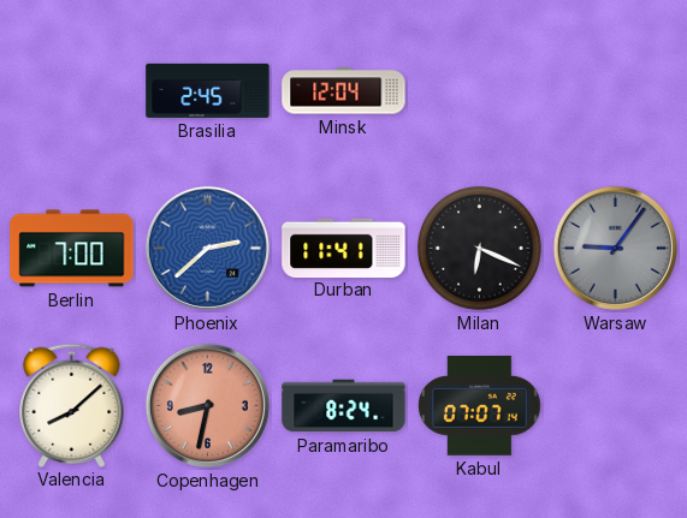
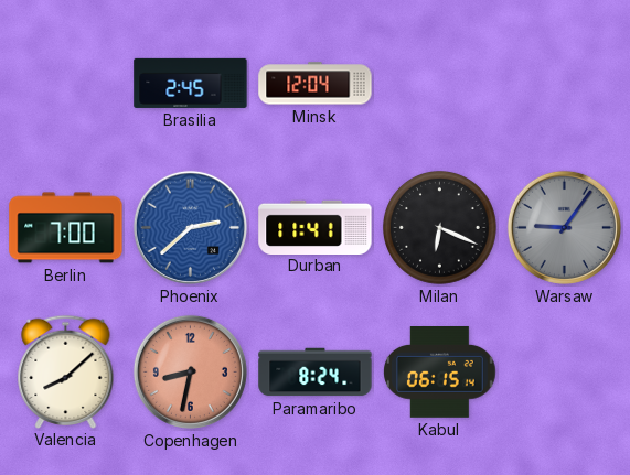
Kabul: 07:07 -> 06:15
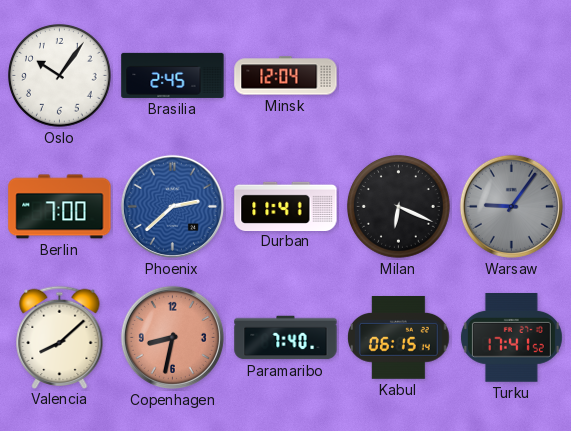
Oslo: none -> 10:06
Paramaribo: 8:24 -> 7:40
Turku: none -> 17:41
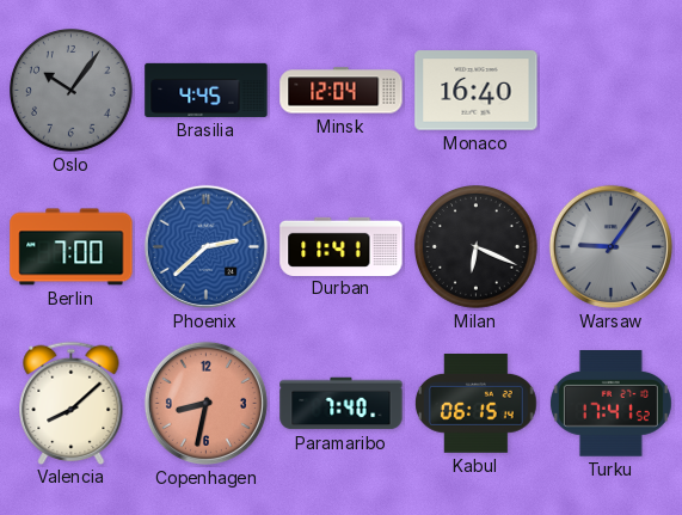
Oslo dial: white -> grey
Brasilia: 2:45 -> 4:45
Monaco: none -> 16:40
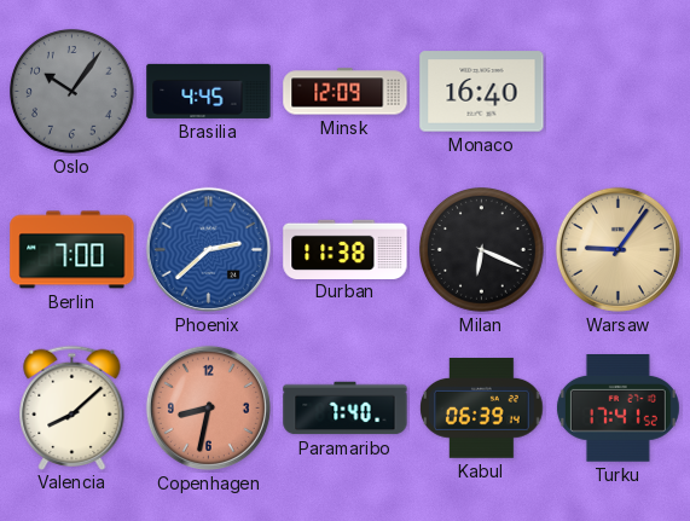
Minsk: 12:04 -> 12:09
Durban: 11:41 -> 11:38
Warsaw dial: grey -> champagne
Kabul: 06:15 -> 06:39
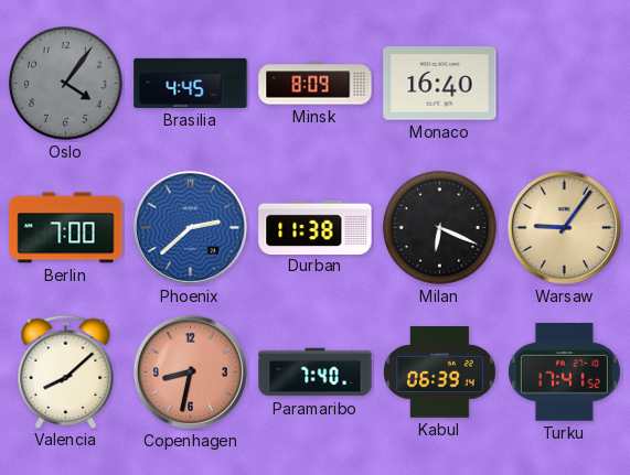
Oslo: 10:06 -> 4:06
Minsk: 12:09 -> 8:09
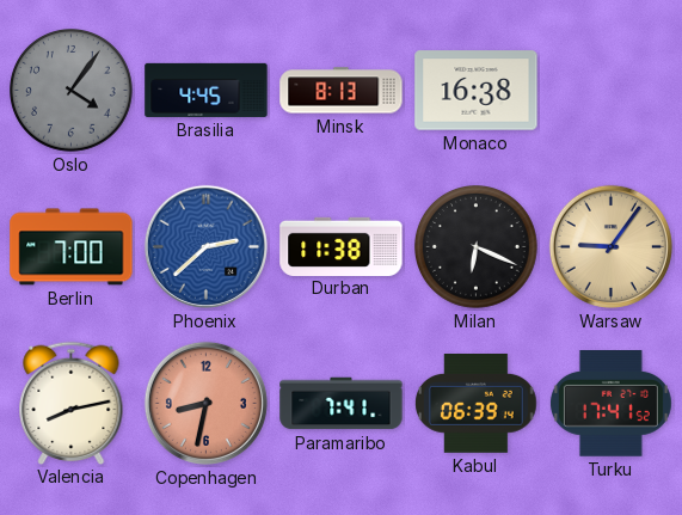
Minsk: 8:09 -> 8:13
Monaco: 16:40 -> 16:38
Valencia: 8:08 -> 8:13
Paramaribo: 7:40 -> 7:41
